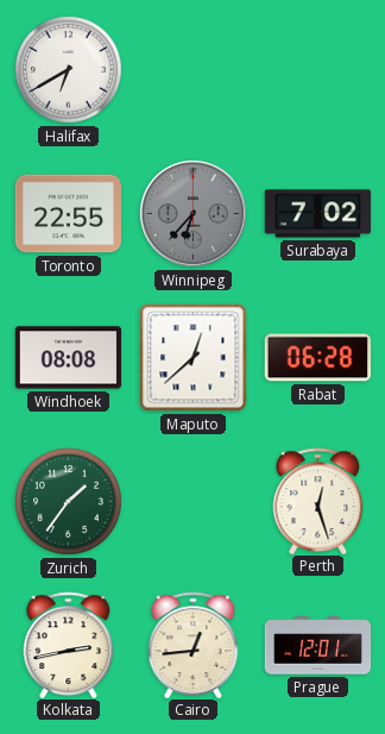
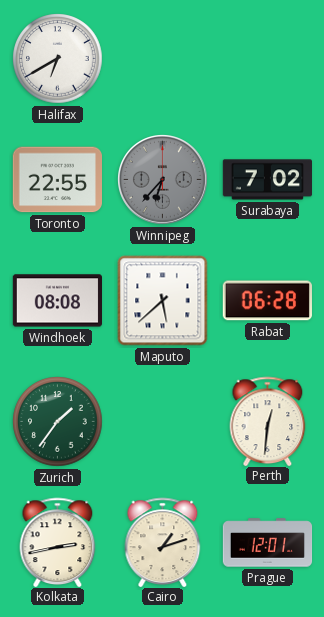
Maputo: 12:38 -> 5:38
Perth: 12:27 -> 12:31
Cairo: 12:44 -> 1:12
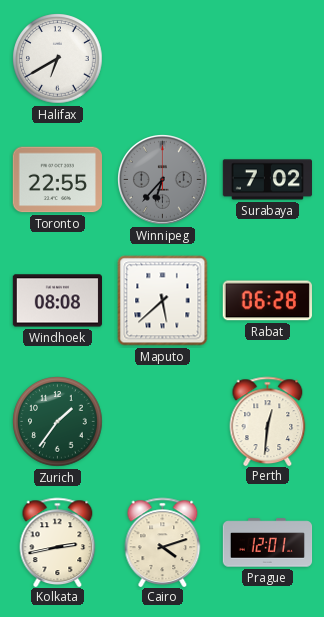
Cairo: 1:12 -> 4:12
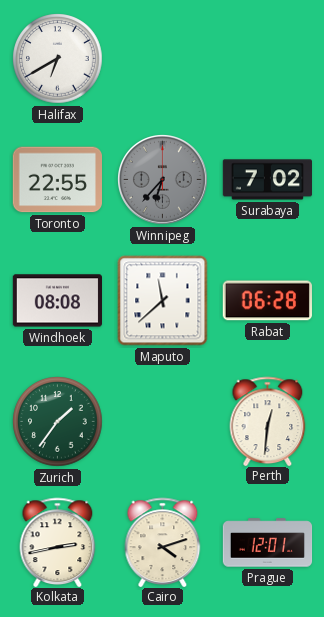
Maputo: 5:38 -> 11:38
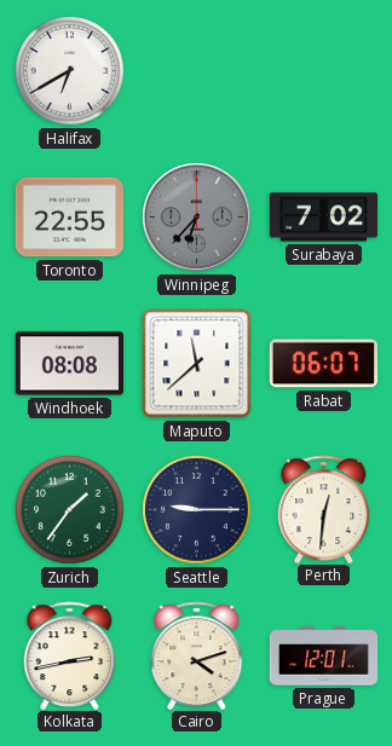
Rabat: 06:28 -> 06:07
Seattle: none -> 9:15
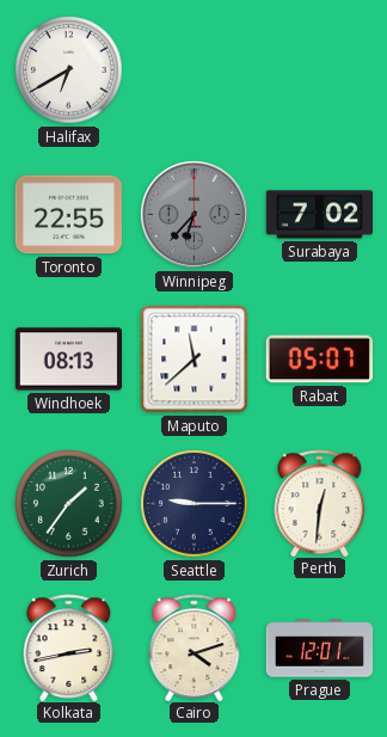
Windhoek: 08:08 -> 08:13
Rabat: 06:07 -> 05:07
